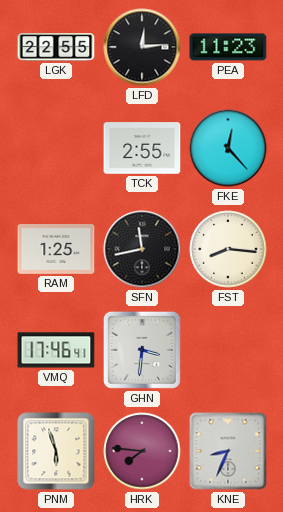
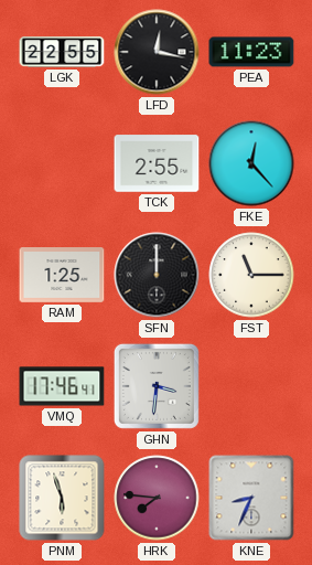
LFD: 12:14 -> 12:17
SFN: 11:43 -> 12:00
FST: 8:16 -> 11:15
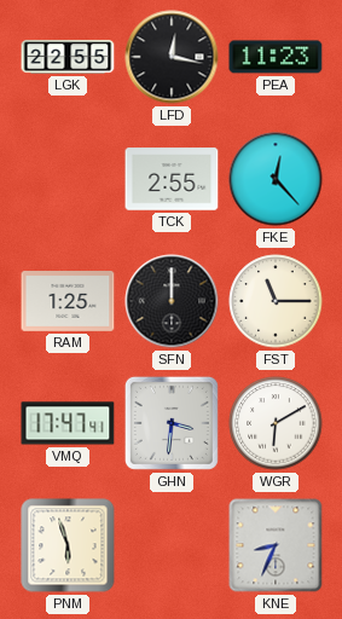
VMQ: 17:46 -> 17:47
WGR: none -> 6:10
HRK: 7:46 -> none
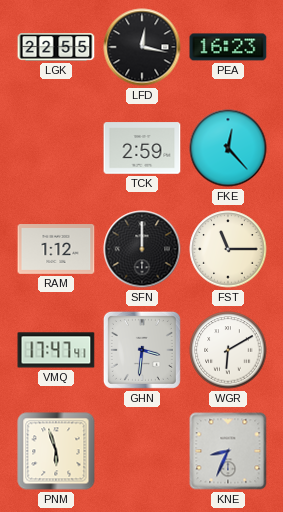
PEA: 11:23 -> 16:23
TCK: 2:55 -> 2:59
RAM: 1:25 -> 1:12
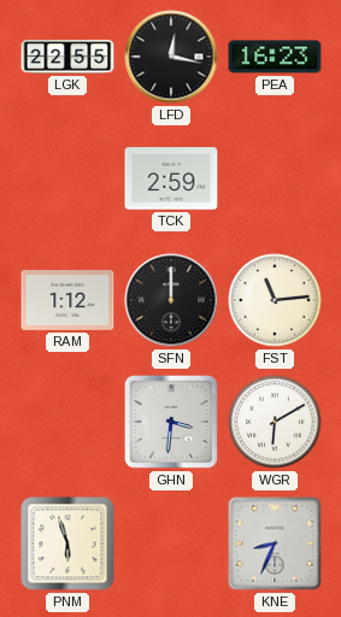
FKE: 12:23 -> none
FST: 11:15 -> 11:14
VMQ: 17:47 -> none
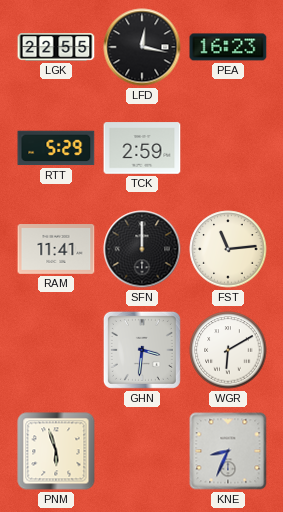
RTT: none -> 5:29
RAM: 1:12 -> 11:41
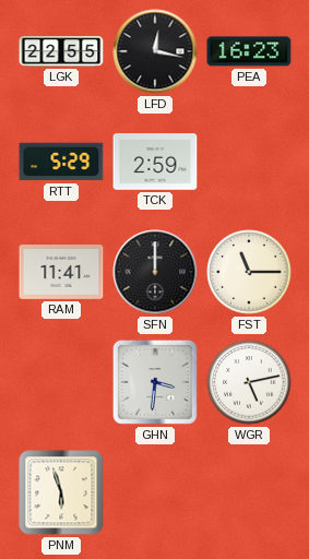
FST: 11:14 -> 11:15
WGR: 6:10 -> 5:13
KNE: 8:34 -> none
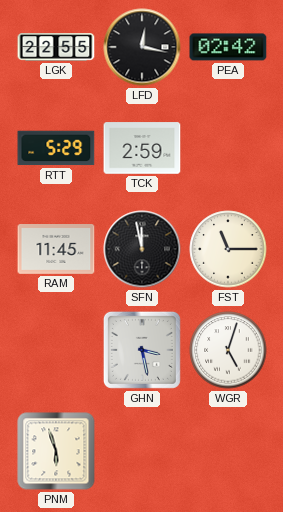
PEA: 16:23 -> 02:42
RAM: 11:41 -> 11:45
SFN: 12:00 -> 11:58
GHN: 3:31 -> 3:28
WGR: 5:13 -> 5:03
